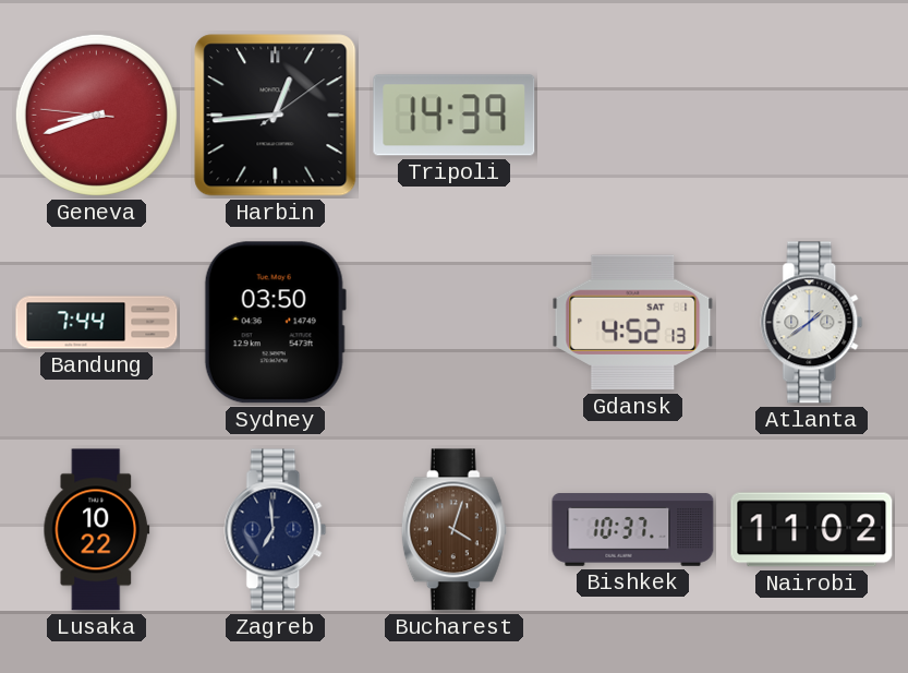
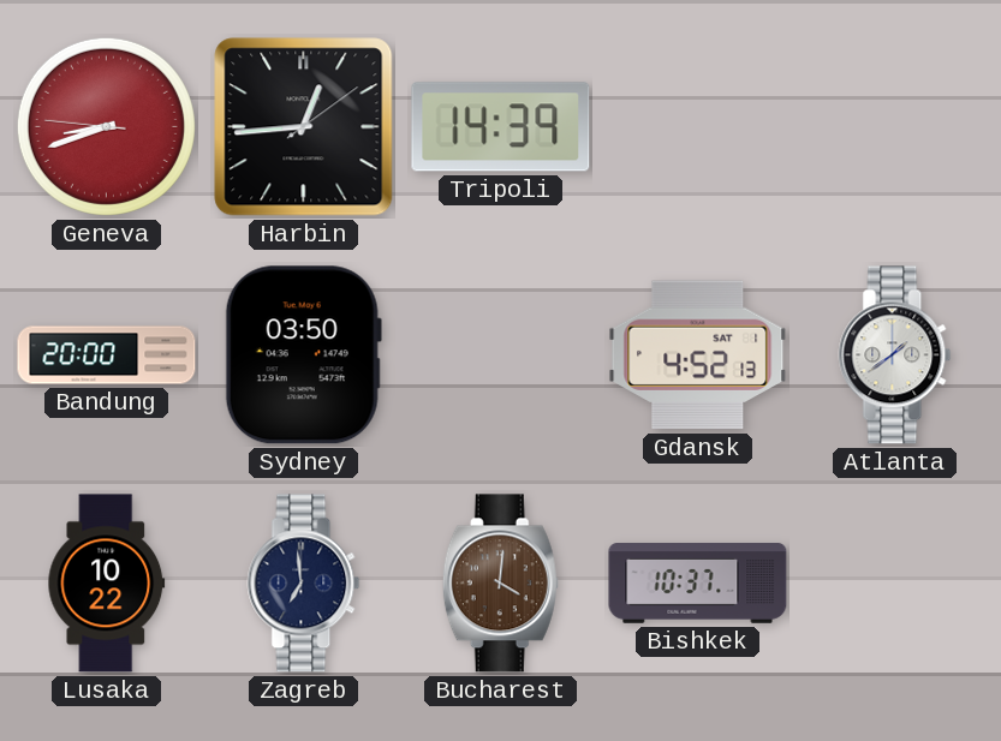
Bandung: 7:44 -> 20:00
Bucharest: 4:03 -> 4:01
Nairobi: 11:02 -> none
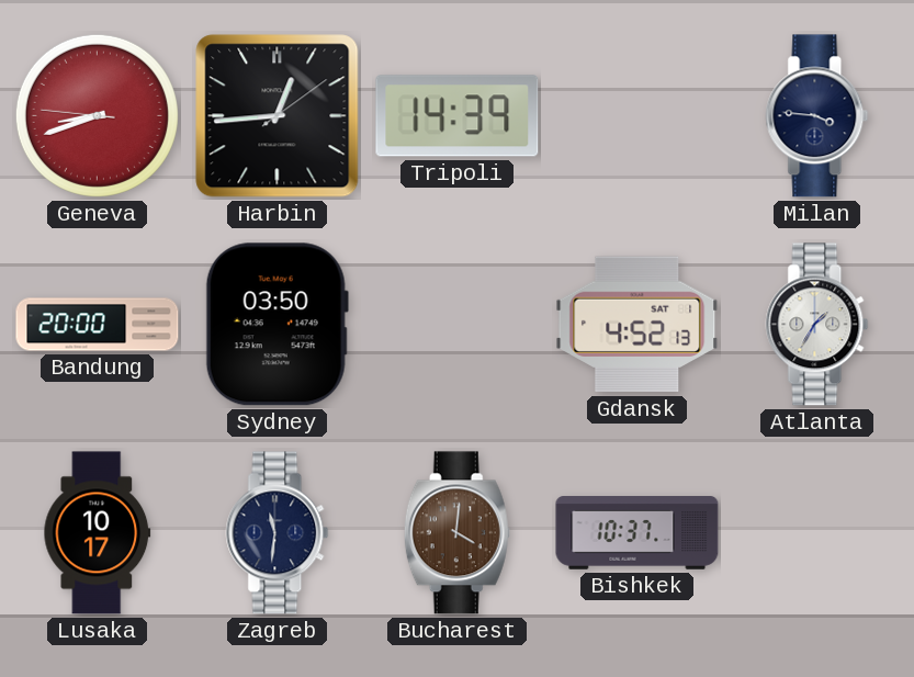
Milan: none -> 3:46
Atlanta: 1:39 -> 1:35
Lusaka: 10:22 -> 10:17
Zagreb: 6:59 -> 11:31
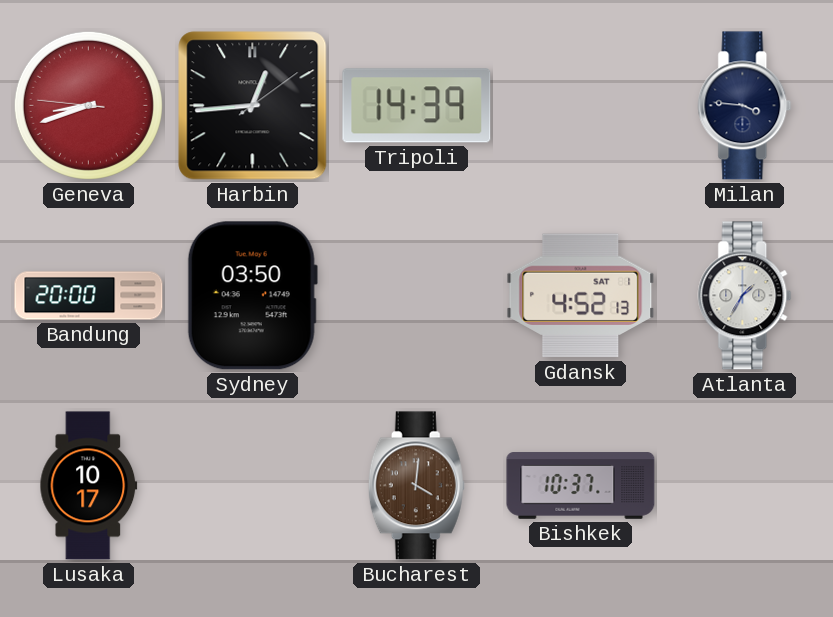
Zagreb: 11:31 -> none
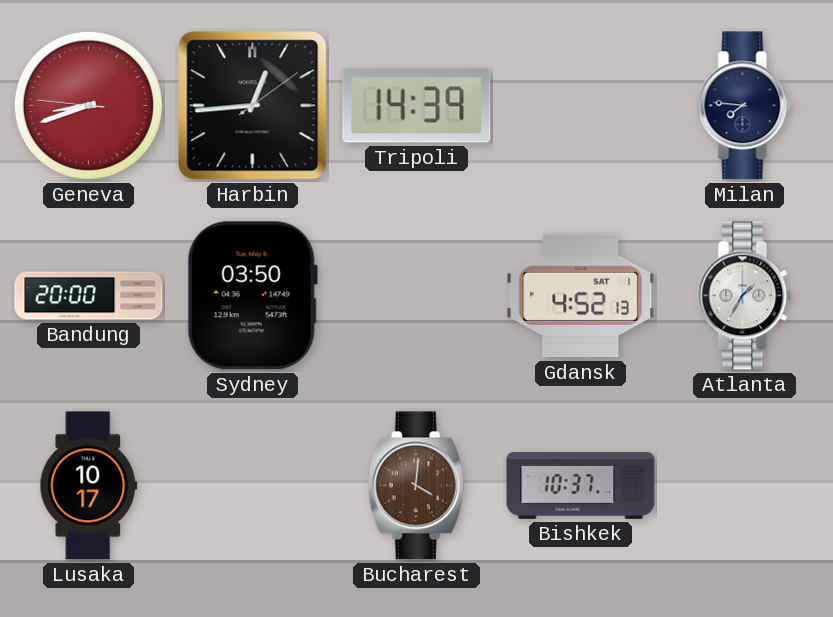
Milan: 3:46 -> 7:46
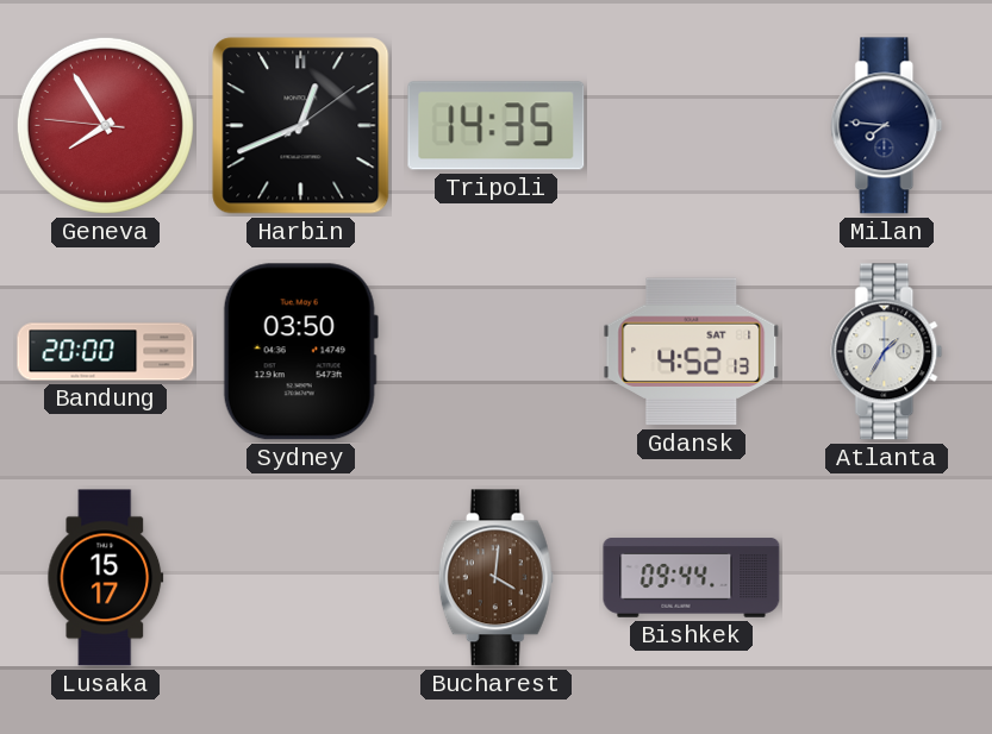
Geneva: 8:41 -> 7:54
Harbin: 12:44 -> 12:41
Tripoli: 14:39 -> 14:35
Lusaka: 10:17 -> 15:17
Bishkek: 10:37 -> 09:44
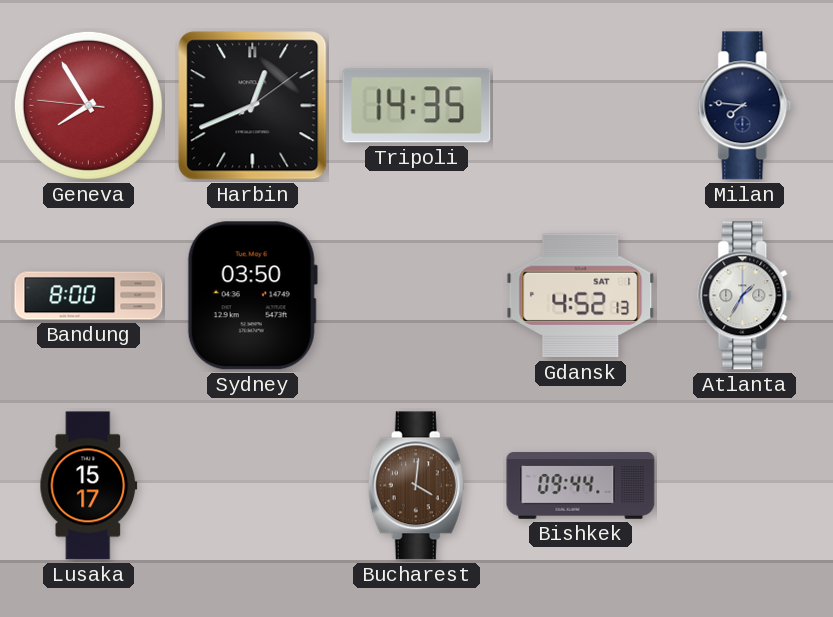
Bandung: 20:00 -> 8:00
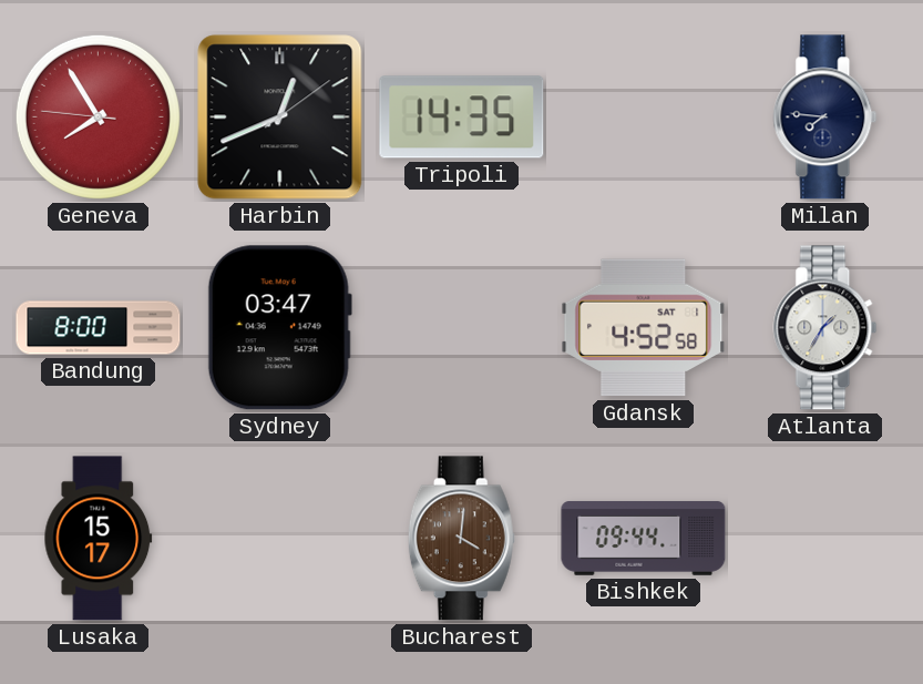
Sydney: 03:50 -> 03:47
Gdansk: 4:52:13 -> 4:52:58
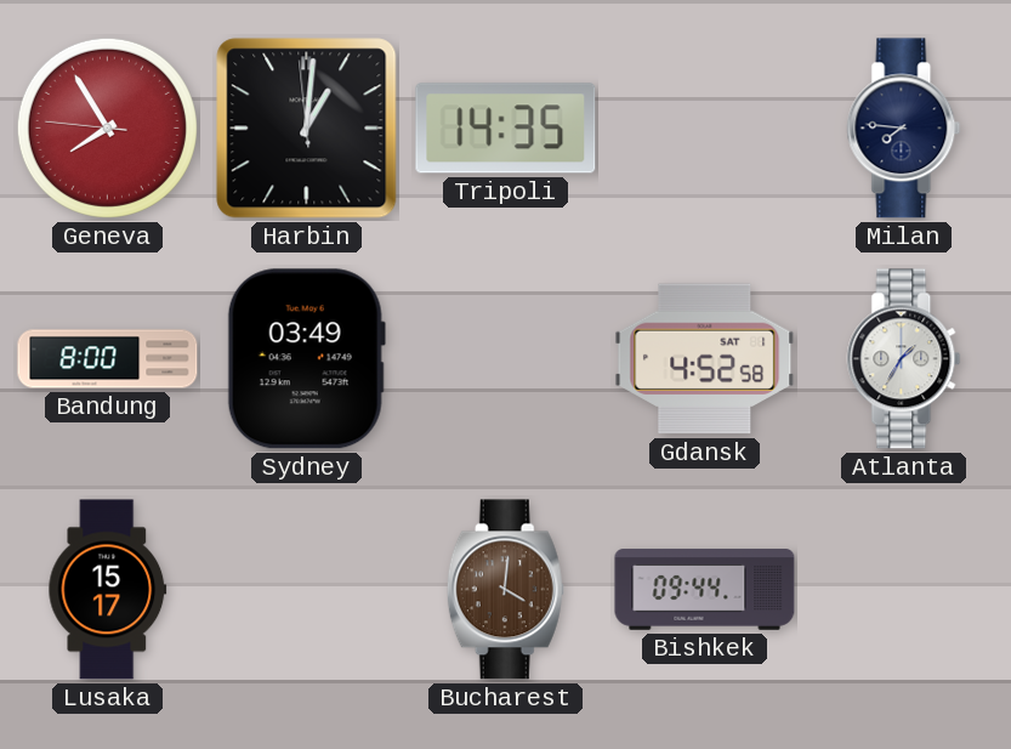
Harbin: 12:41 -> 1:00
Sydney: 03:47 -> 03:49
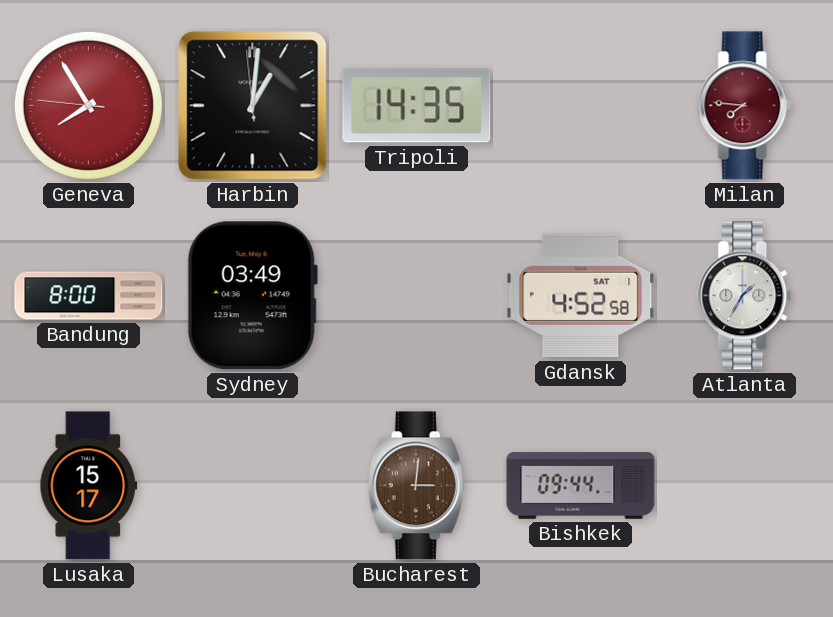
Milan dial: navy -> burgundy
Bucharest: 4:01 -> 3:01
